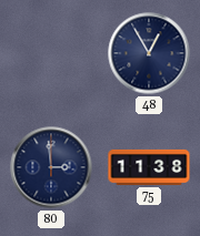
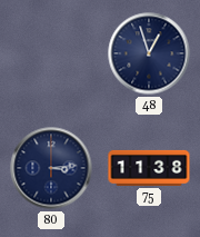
48: 12:55 -> 12:57
80: 2:59 -> 3:14
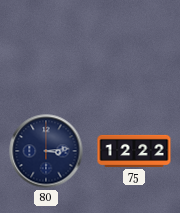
48: 12:57 -> none
75: 11:38 -> 12:22
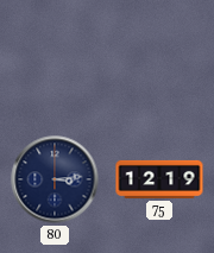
75: 12:22 -> 12:19
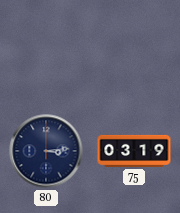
75: 12:19 -> 03:19
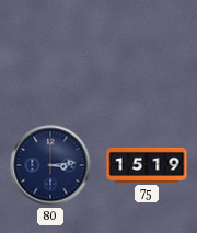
75: 03:19 -> 15:19
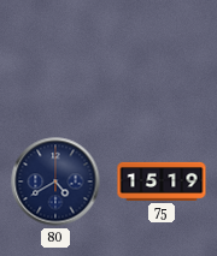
80: 3:14 -> 4:40
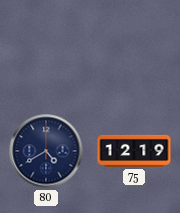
75: 15:19 -> 12:19
